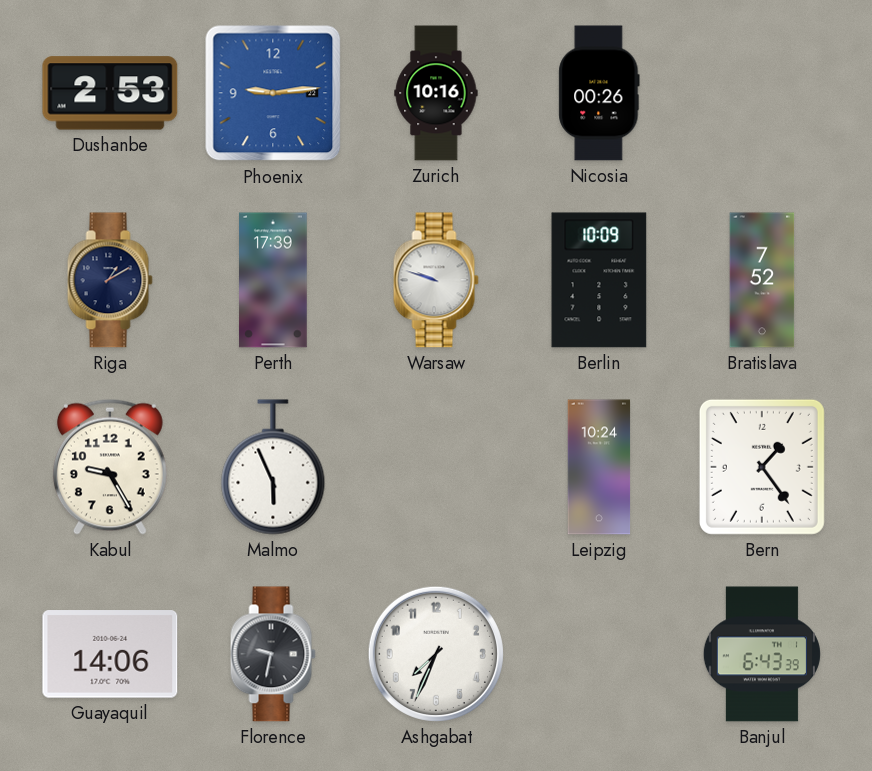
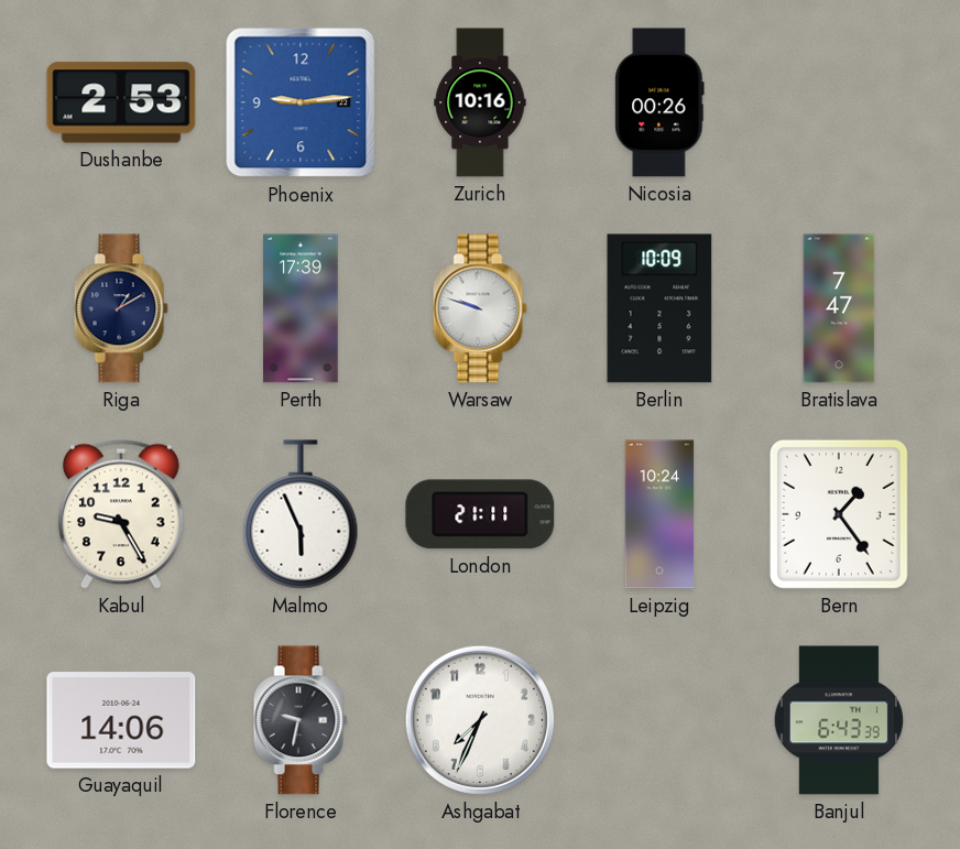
Bratislava: 7:52 -> 7:47
London: none -> 21:11
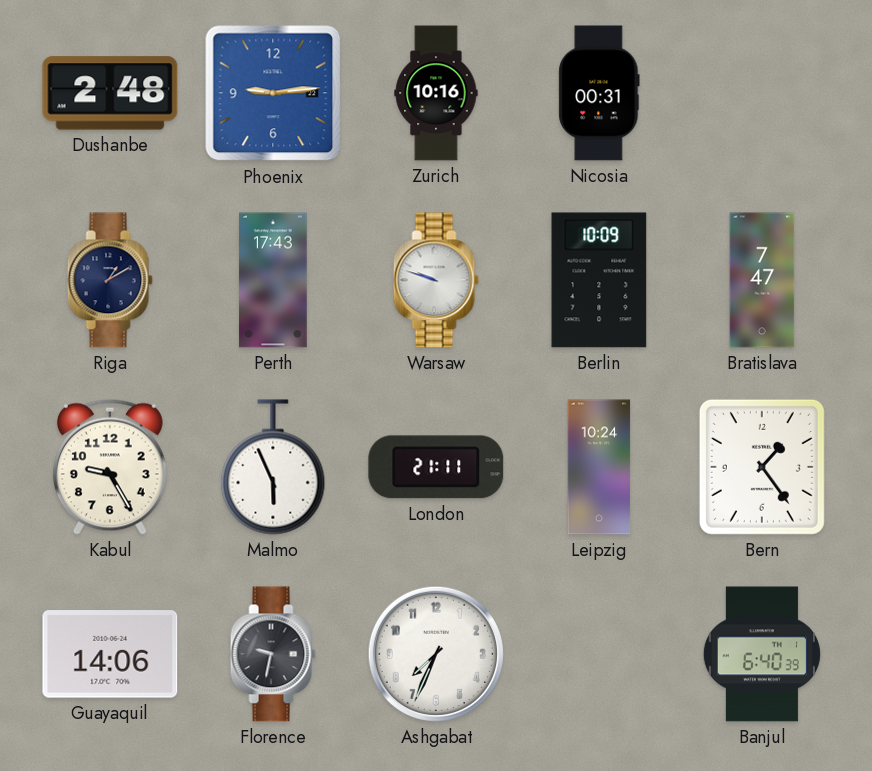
Dushanbe: 2:53 -> 2:48
Nicosia: 00:26 -> 00:31
Perth: 17:39 -> 17:43
Banjul: 6:43 -> 6:40
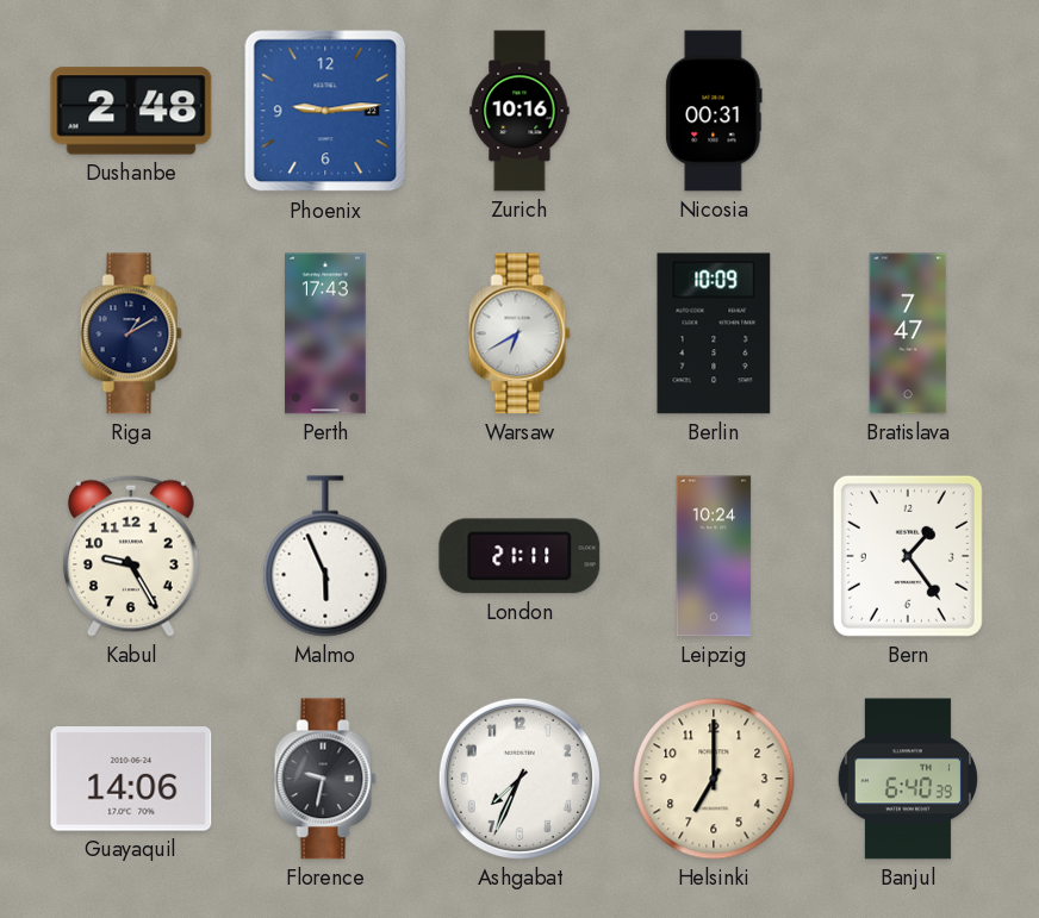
Warsaw: 9:48 -> 6:40
Helsinki: none -> 7:00
